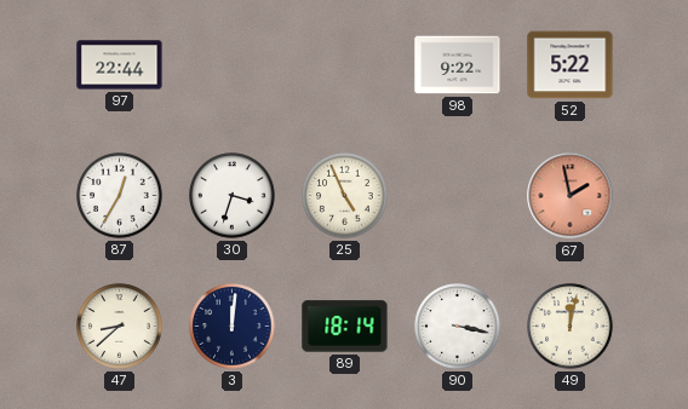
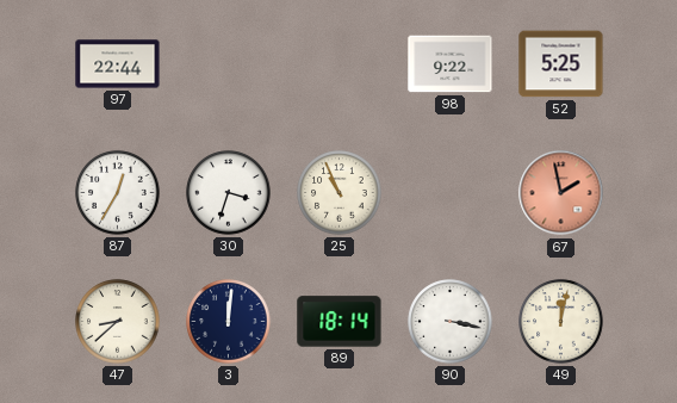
52: 5:22 -> 5:25
25: 4:56 -> 10:56
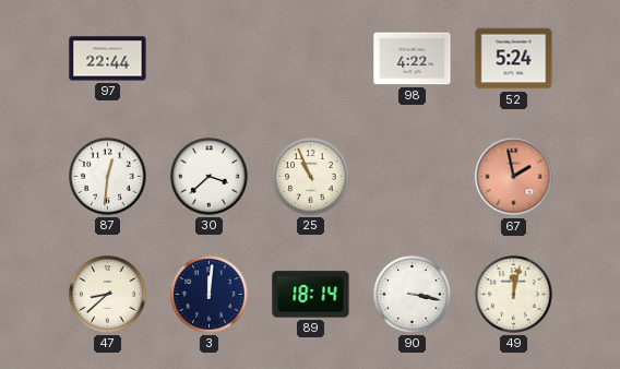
98: 9:22 -> 4:22
52: 5:25 -> 5:24
87: 12:35 -> 12:31
30: 3:33 -> 3:38
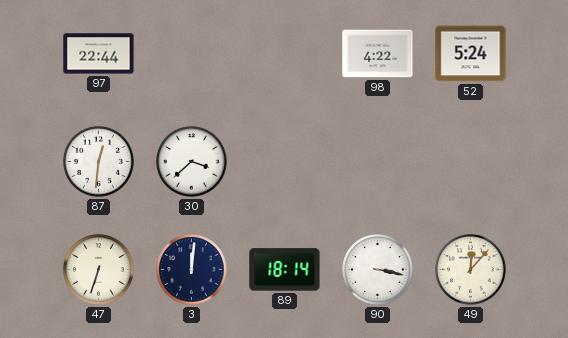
25: 10:56 -> none
67: 1:58 -> none
47: 8:38 -> 6:33
49: 12:02 -> 12:07
